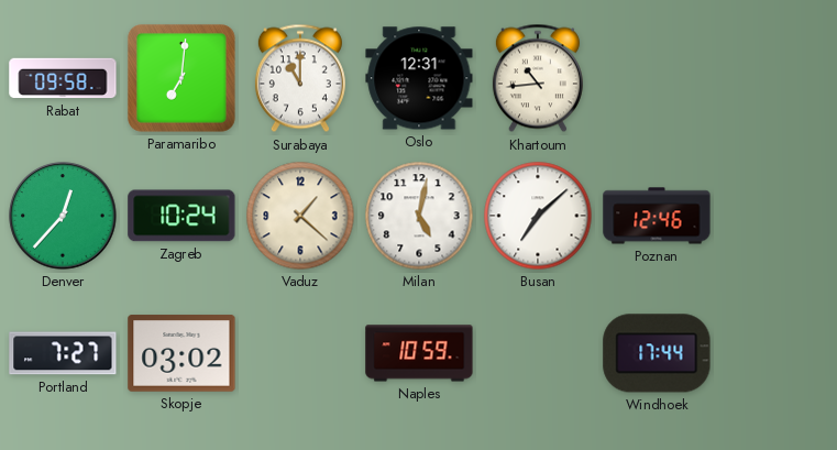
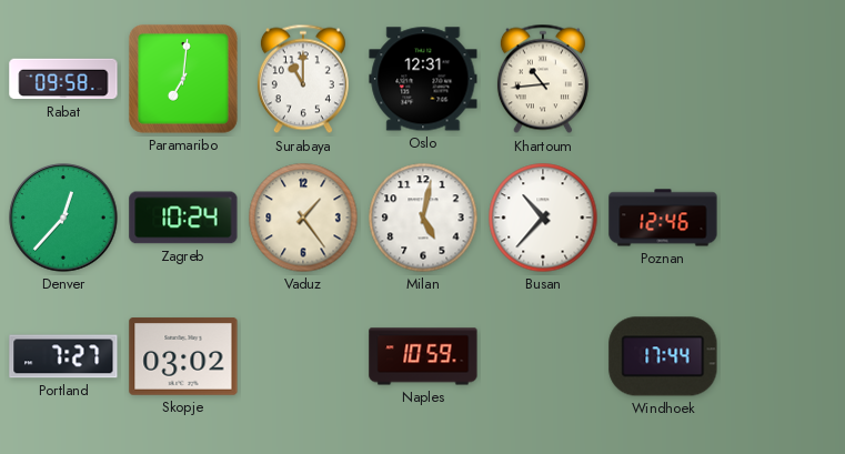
Vaduz: 1:22 -> 1:24
Busan: 7:08 -> 10:37
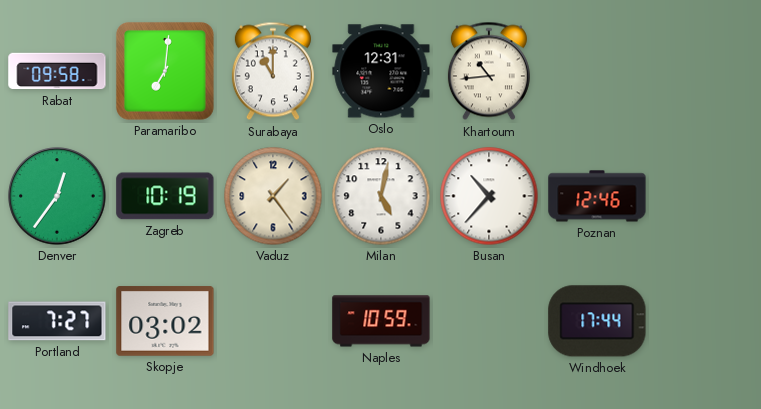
Denver: 12:37 -> 12:36
Zagreb: 10:24 -> 10:19
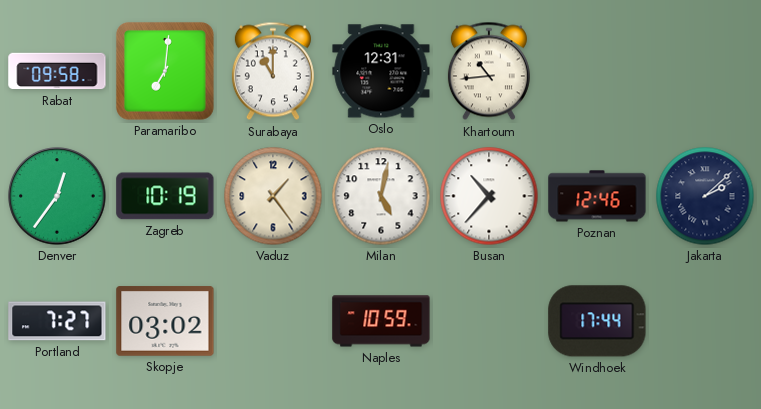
Jakarta: none -> 2:08
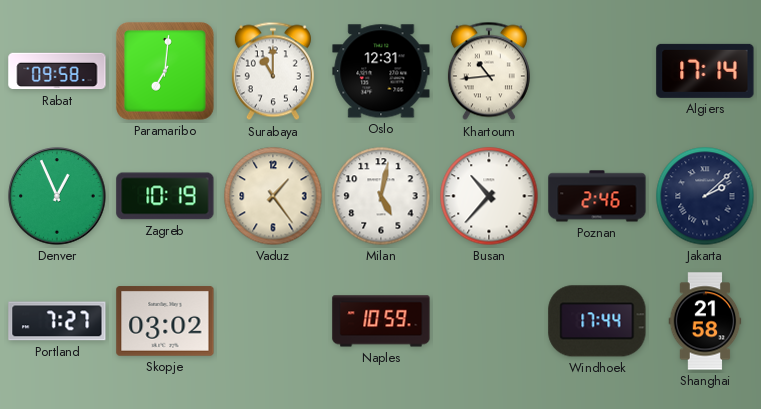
Algiers: none -> 17:14
Denver: 12:36 -> 12:56
Poznan: 12:46 -> 2:46
Shanghai: none -> 21:58
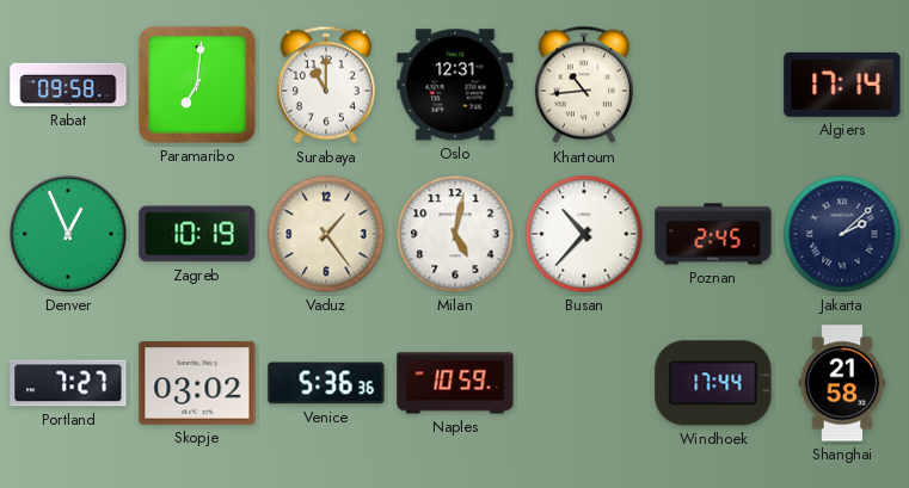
Poznan: 2:46 -> 2:45
Venice: none -> 5:36
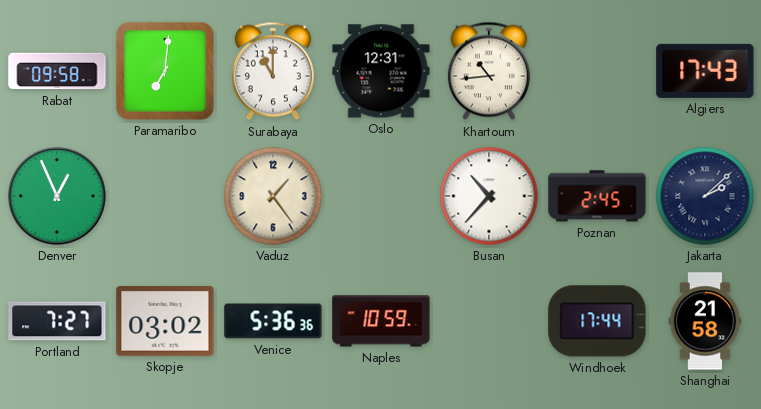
Algiers: 17:14 -> 17:43
Zagreb: 10:19 -> none
Milan: 5:02 -> none
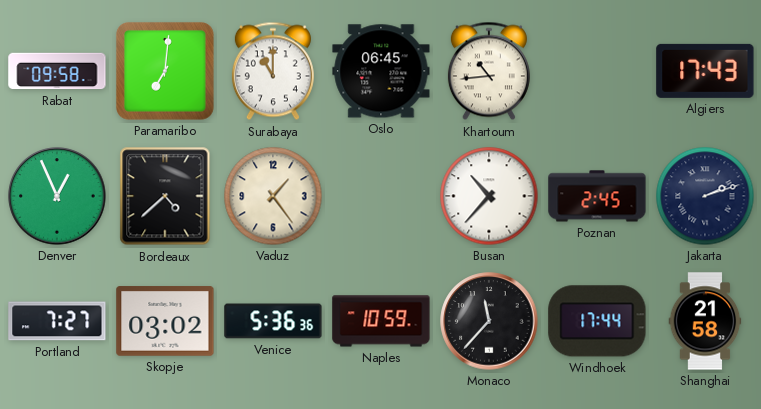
Oslo: 12:31 -> 06:45
Bordeaux: none -> 4:38
Jakarta: 2:08 -> 2:12
Monaco: none -> 11:37
